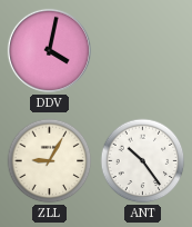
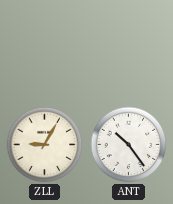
DDV: 4:02 -> none
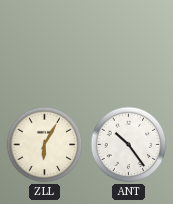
ZLL: 9:05 -> 6:05
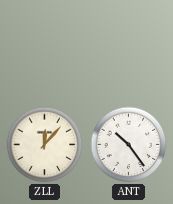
ZLL: 6:05 -> 12:07
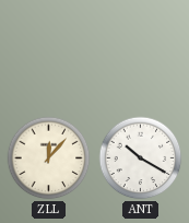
ANT: 10:24 -> 10:20
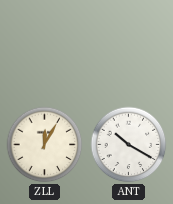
ZLL: 12:07 -> 12:05
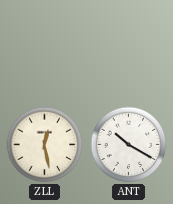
ZLL: 12:05 -> 12:28
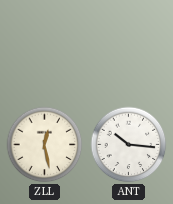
ANT: 10:20 -> 10:16
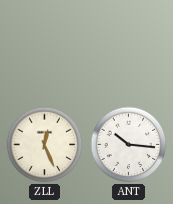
ZLL: 12:28 -> 12:26
